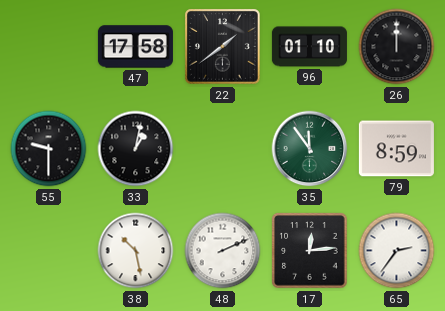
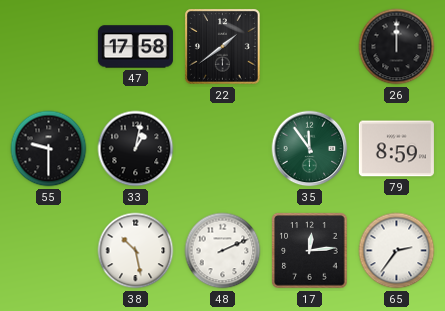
96: 01:10 -> none
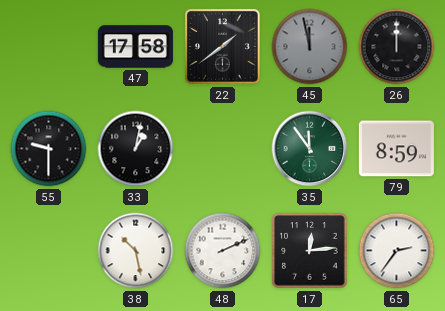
45: none -> 11:58
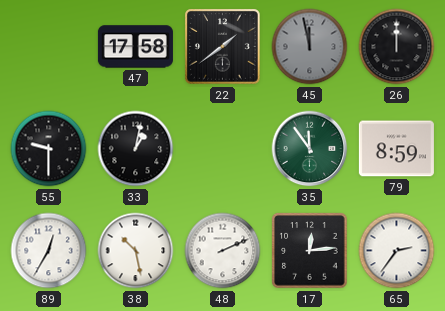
89: none -> 12:35
